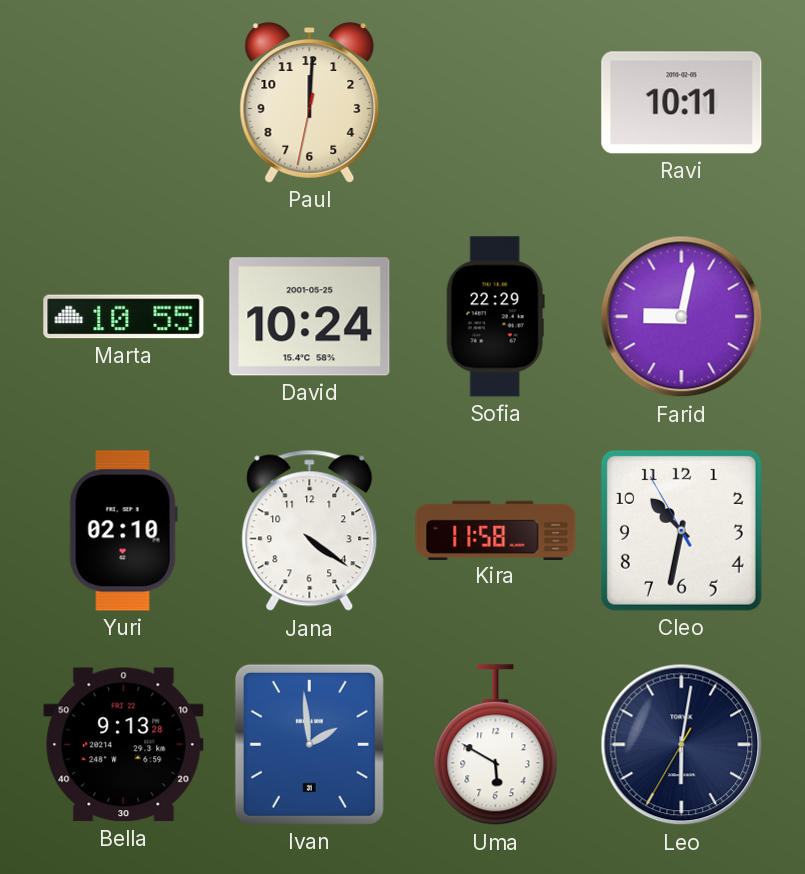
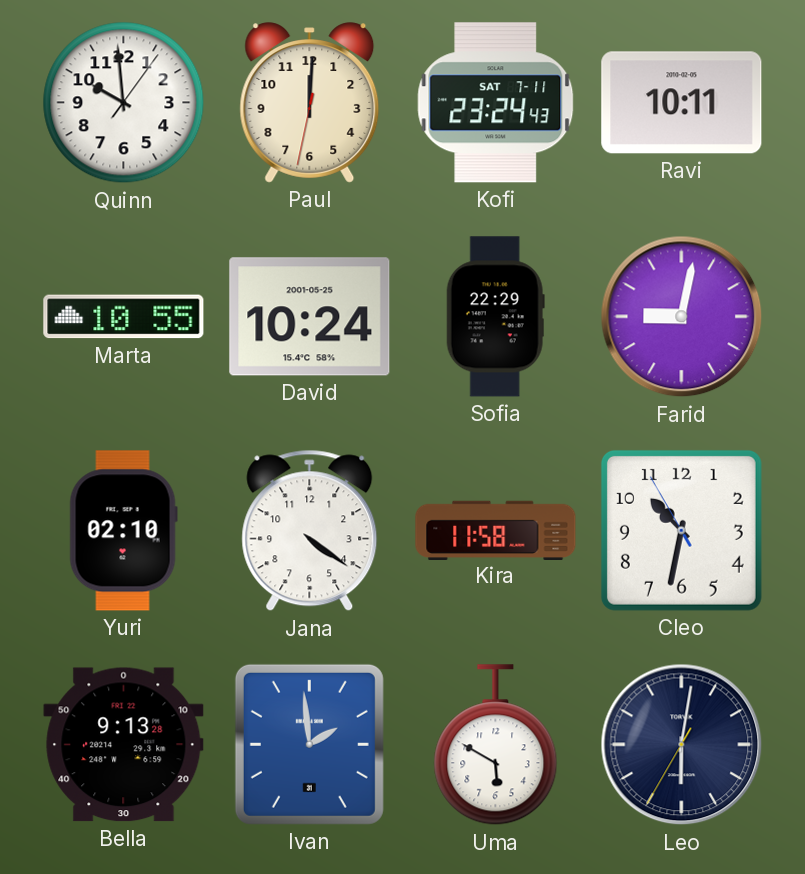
Quinn: none -> 9:59
Kofi: none -> 23:24
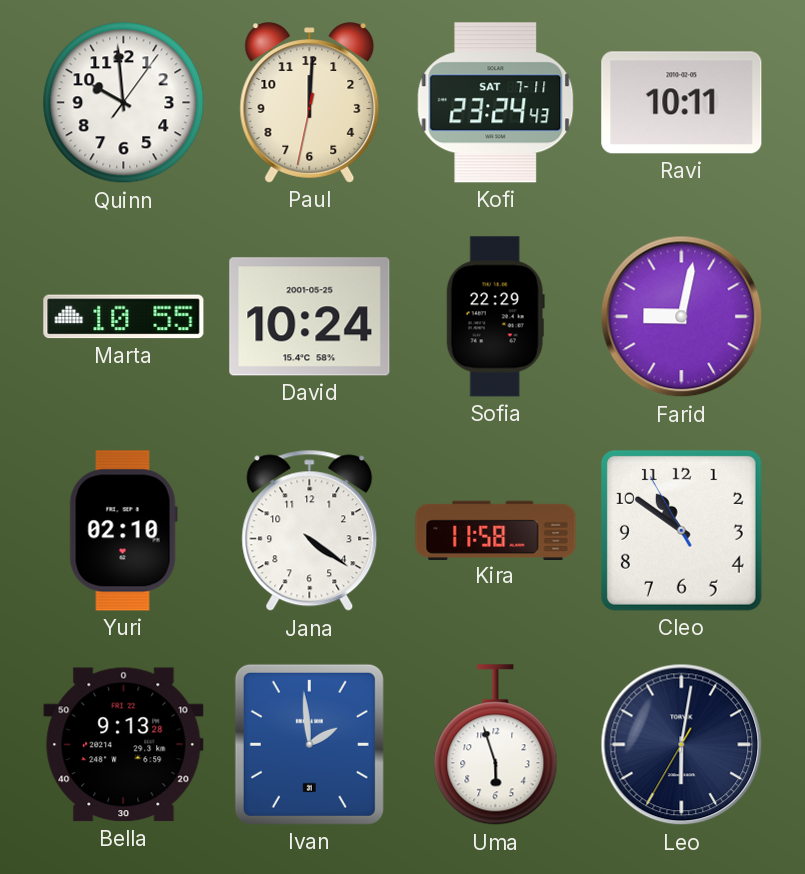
Cleo: 10:31 -> 10:50
Uma: 5:50 -> 5:57
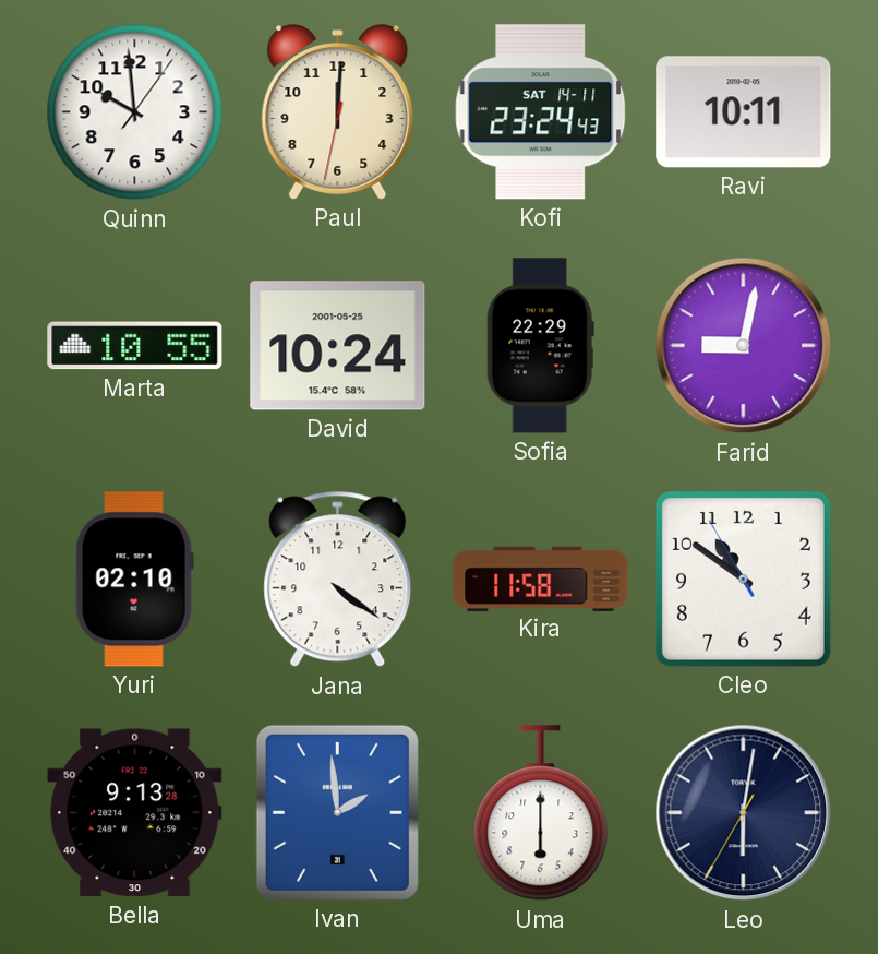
Kofi date: SAT 7-11 -> SAT 14-11
Uma: 5:57 -> 6:00
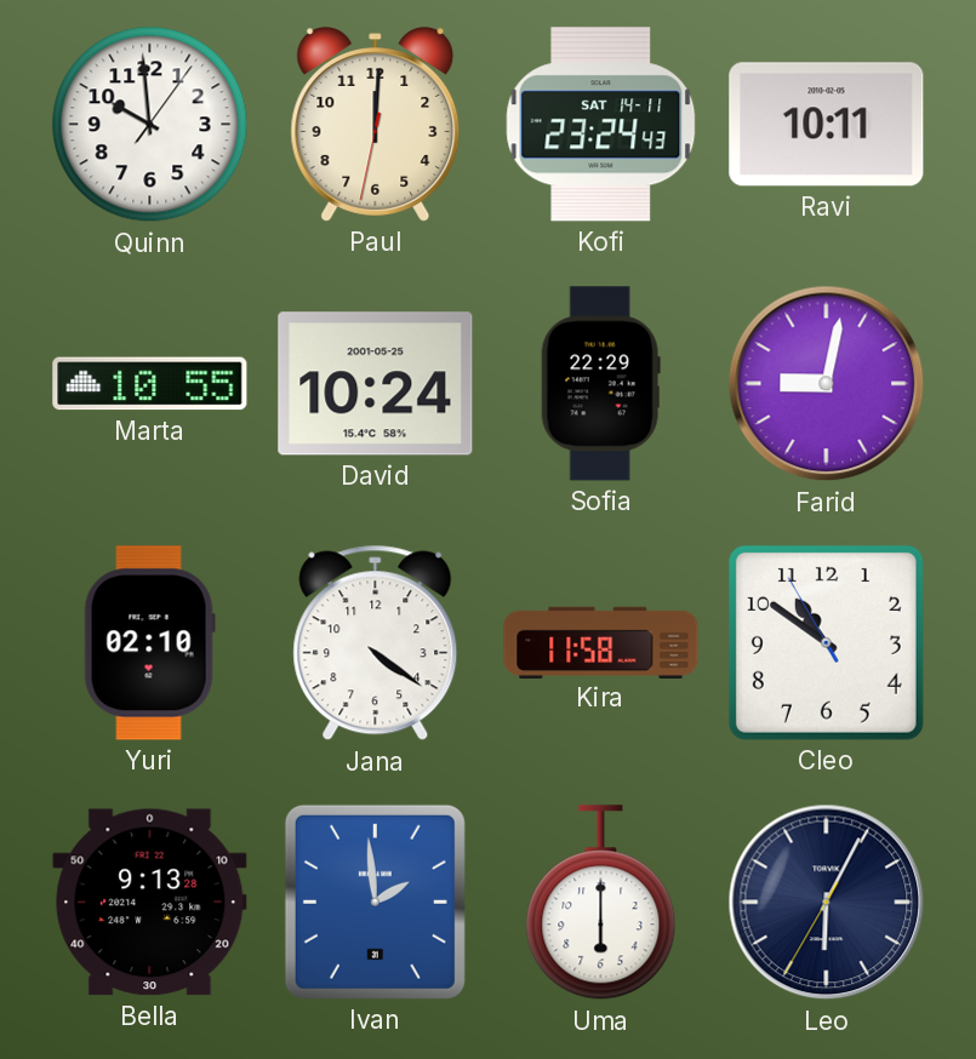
Leo: 6:01 -> 6:04
